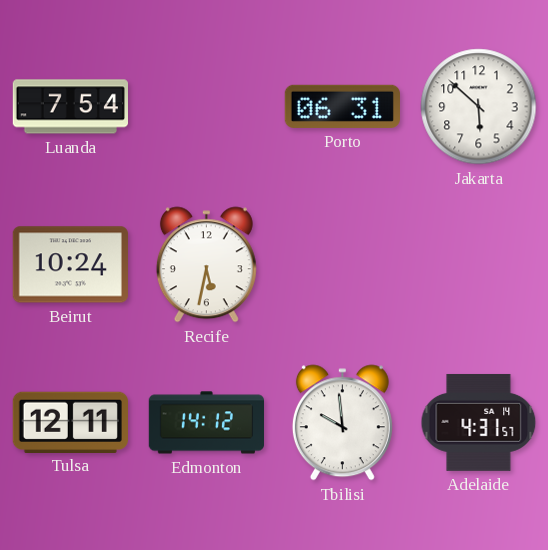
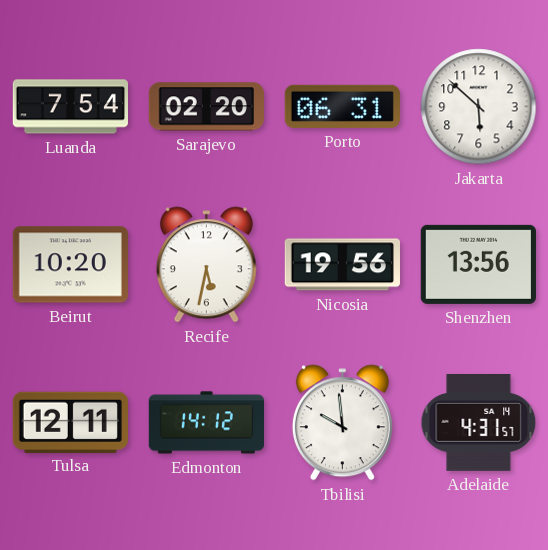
Sarajevo: none -> 02:20
Beirut: 10:24 -> 10:20
Nicosia: none -> 19:56
Shenzhen: none -> 13:56
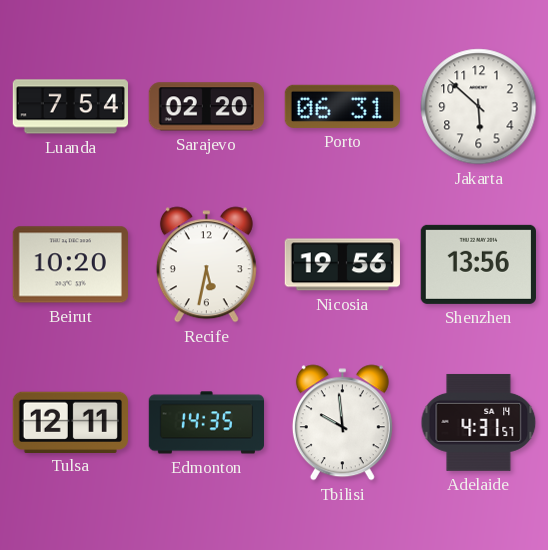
Edmonton: 14:12 -> 14:35
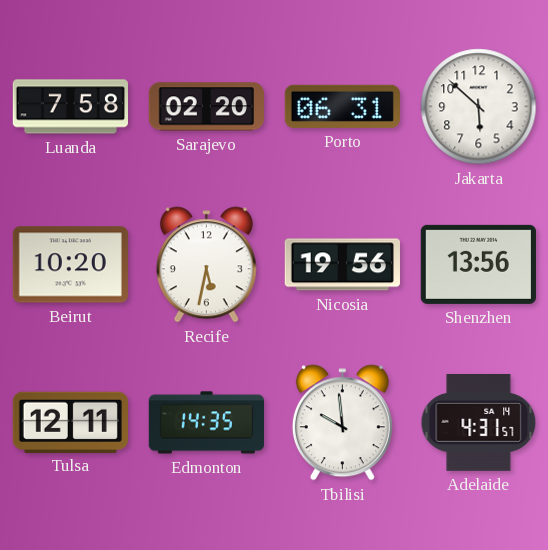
Luanda: 7:54 -> 7:58
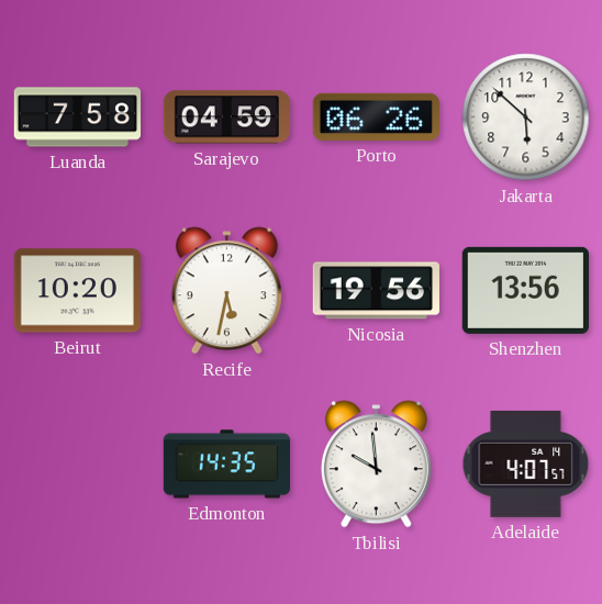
Sarajevo: 02:20 -> 04:59
Porto: 06:31 -> 06:26
Tulsa: 12:11 -> none
Adelaide: 4:31 -> 4:07
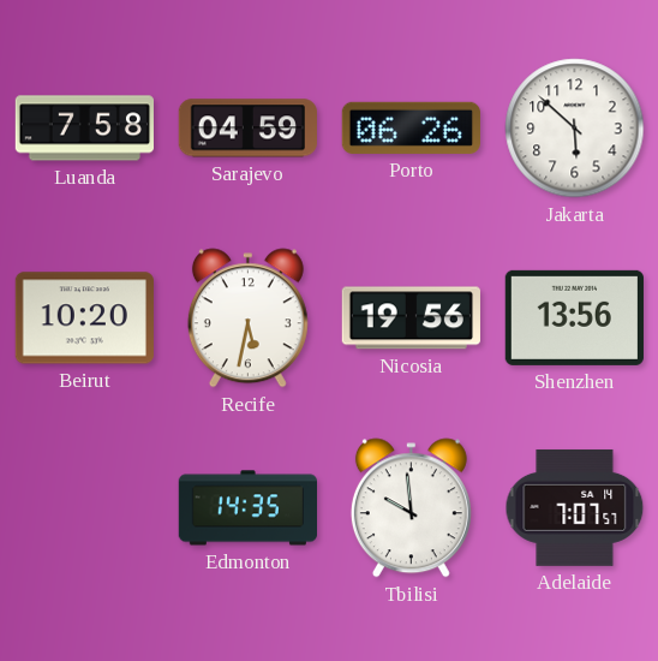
Adelaide: 4:07 -> 7:07
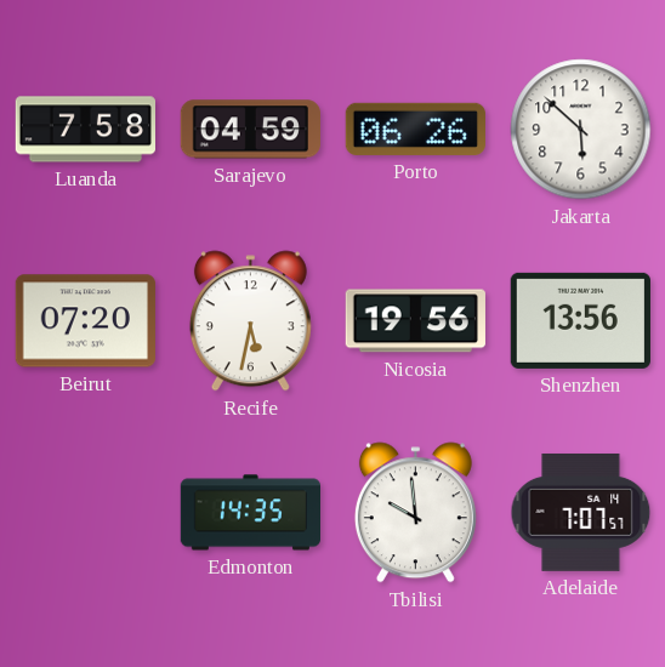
Beirut: 10:20 -> 07:20
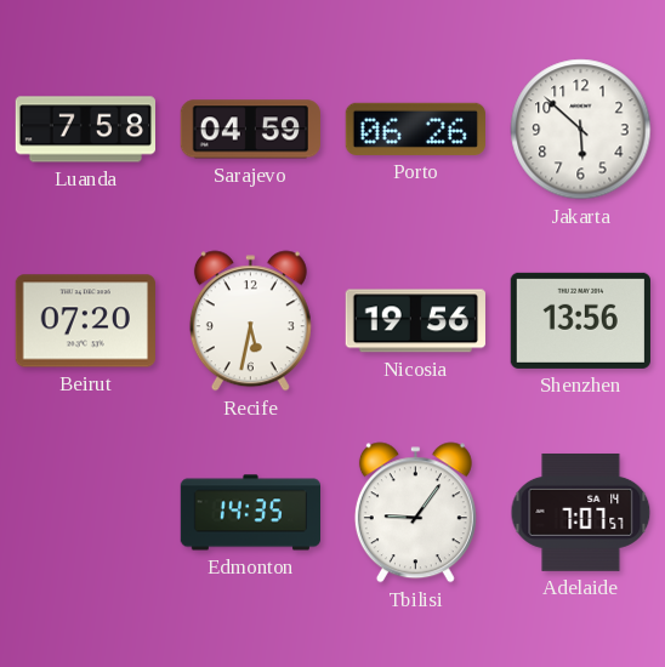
Tbilisi: 9:59 -> 9:06
